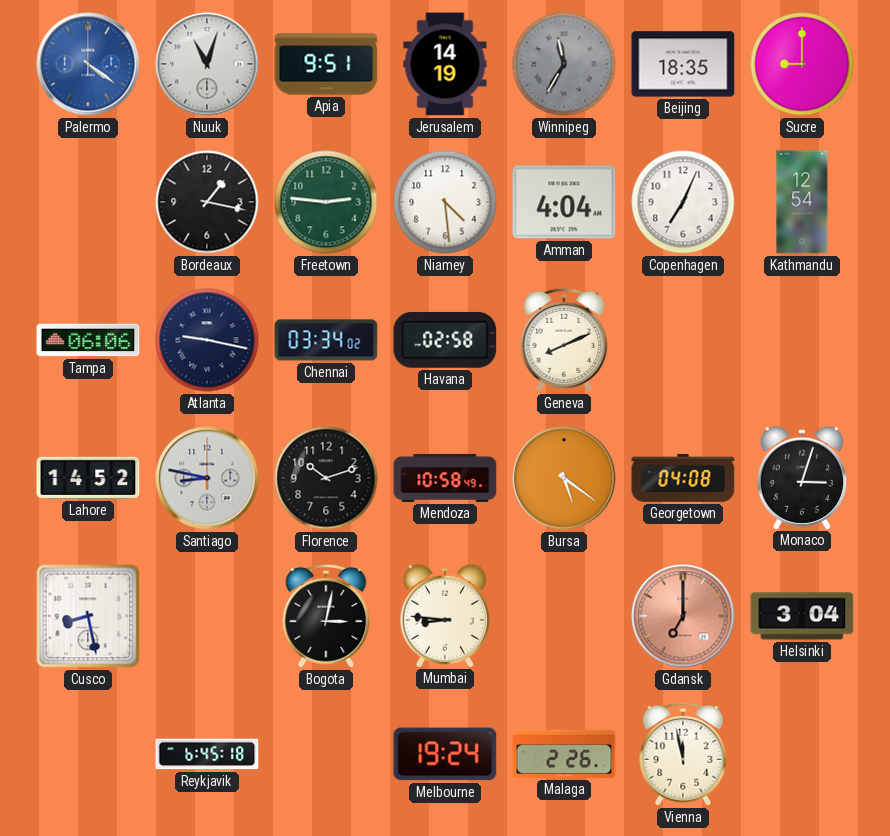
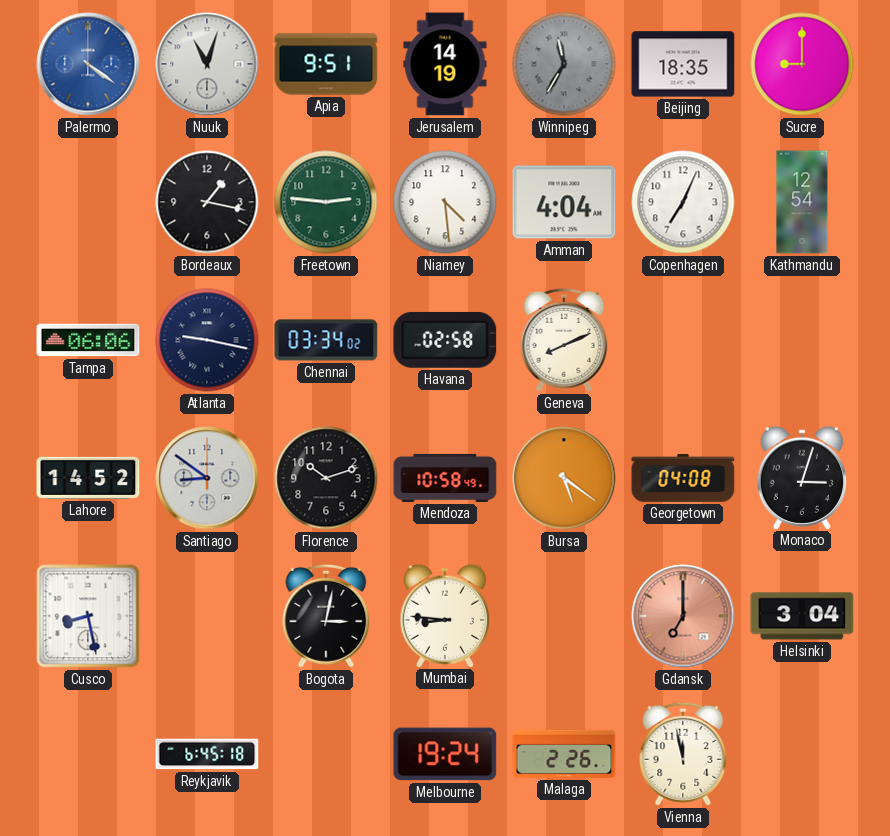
Santiago: 8:47 -> 8:51
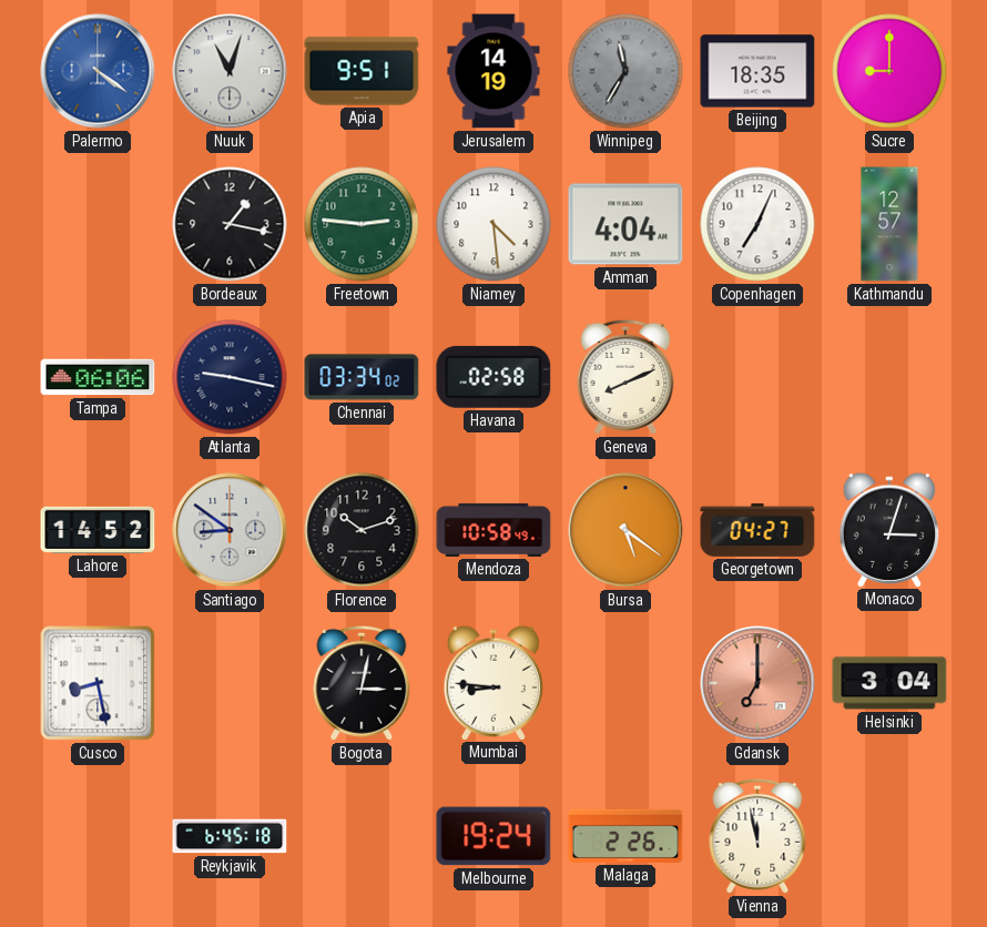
Kathmandu: 12:54 -> 12:57
Georgetown: 04:08 -> 04:27
